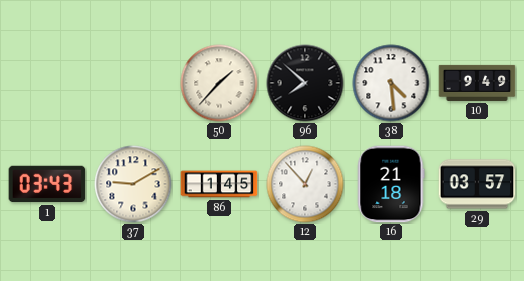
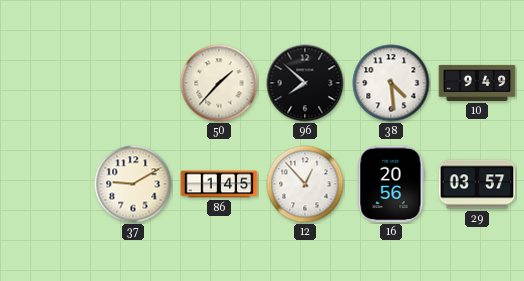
1: 03:43 -> none
16: 21:18 -> 20:56
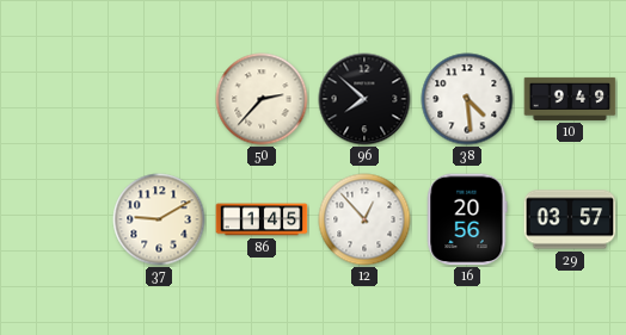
50: 1:37 -> 2:37
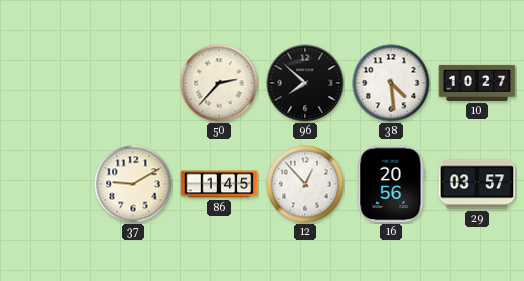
10: 9:49 -> 10:27
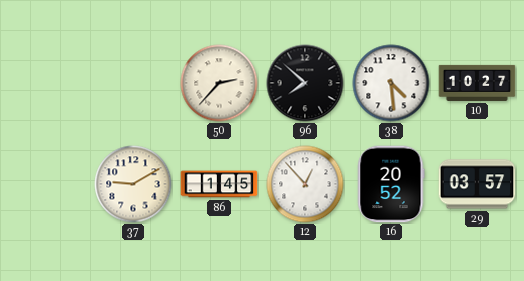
16: 20:56 -> 20:52
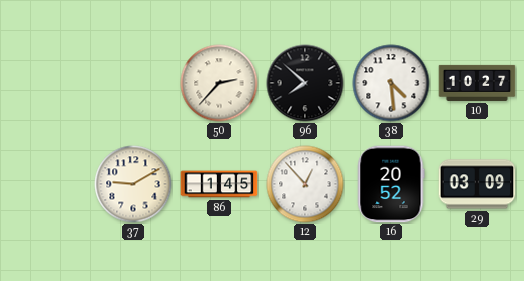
29: 03:57 -> 03:09
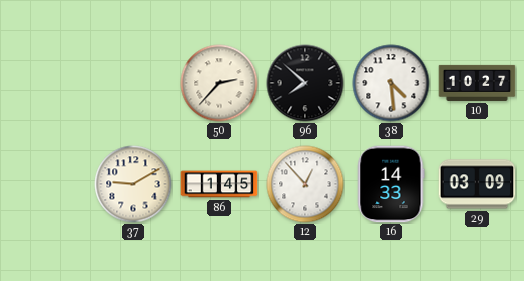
16: 20:52 -> 14:33
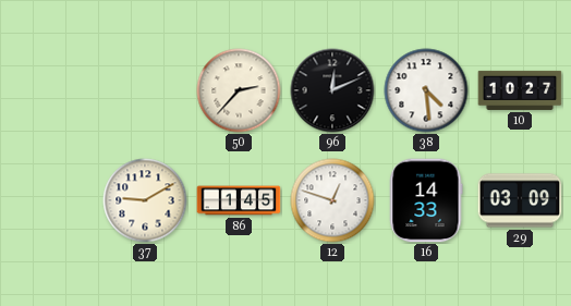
96: 7:52 -> 12:11
12: 12:53 -> 12:48
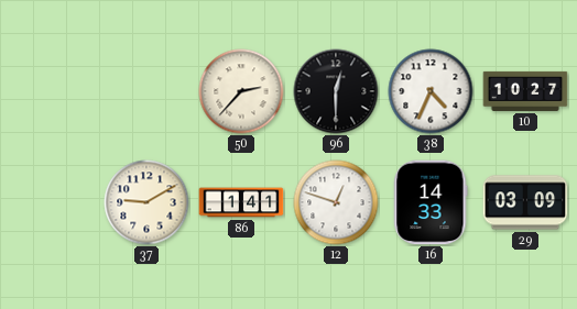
96: 12:11 -> 12:30
38: 4:29 -> 4:34
86: 1:45 -> 1:41
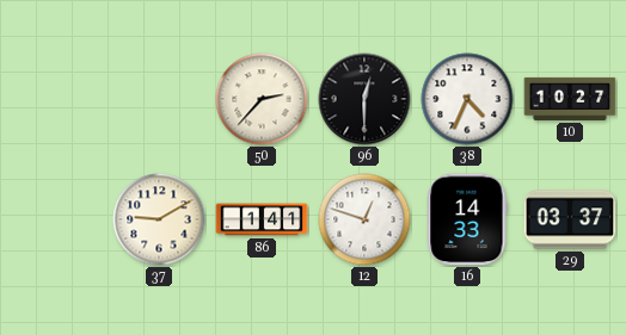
29: 03:09 -> 03:37
